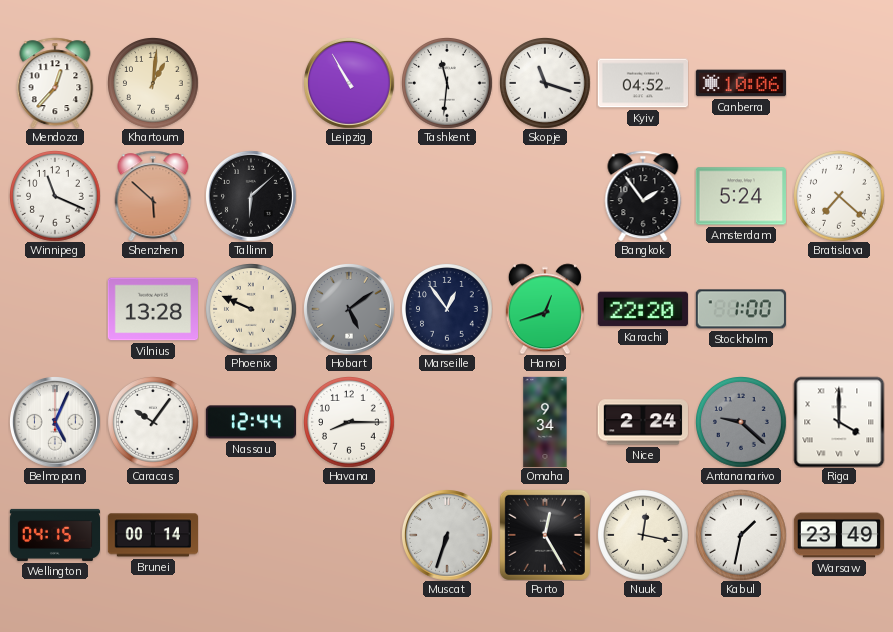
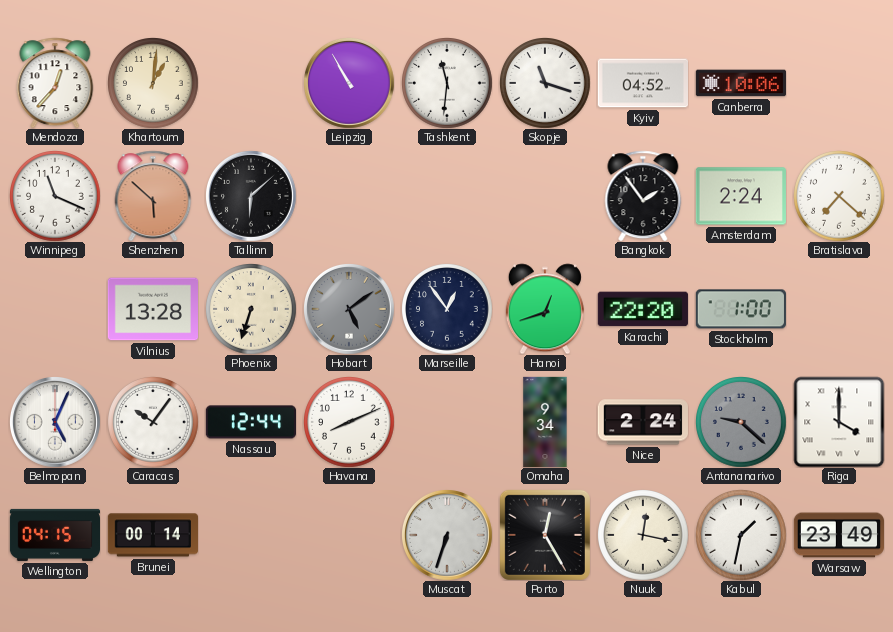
Amsterdam: 5:24 -> 2:24
Phoenix: 9:49 -> 6:33
Havana: 8:15 -> 8:11
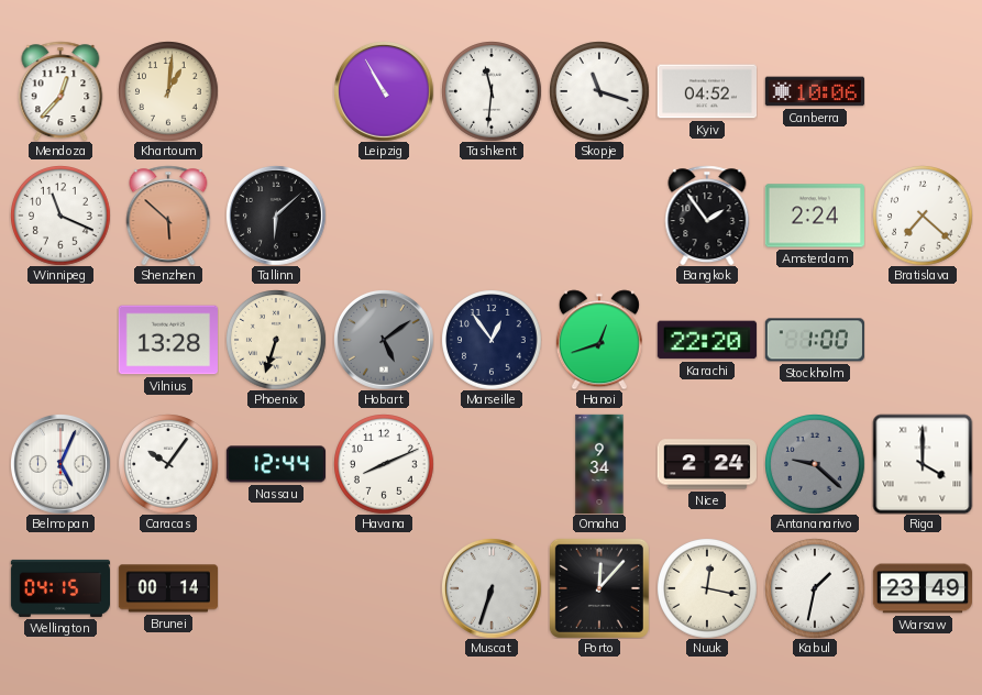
Porto: 12:25 -> 12:07
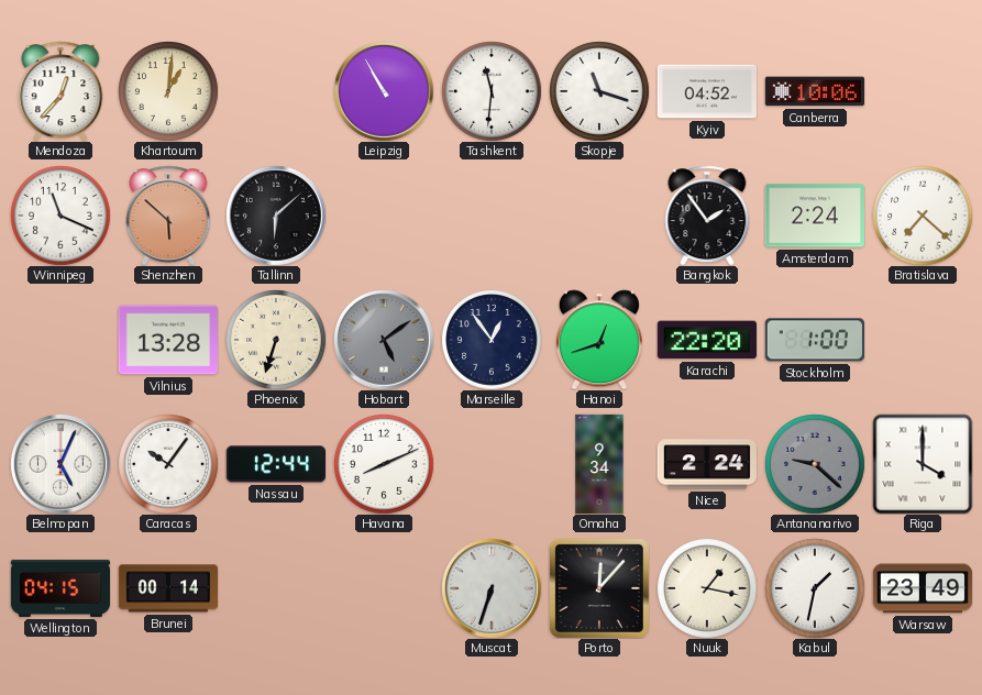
Nuuk: 12:17 -> 1:17
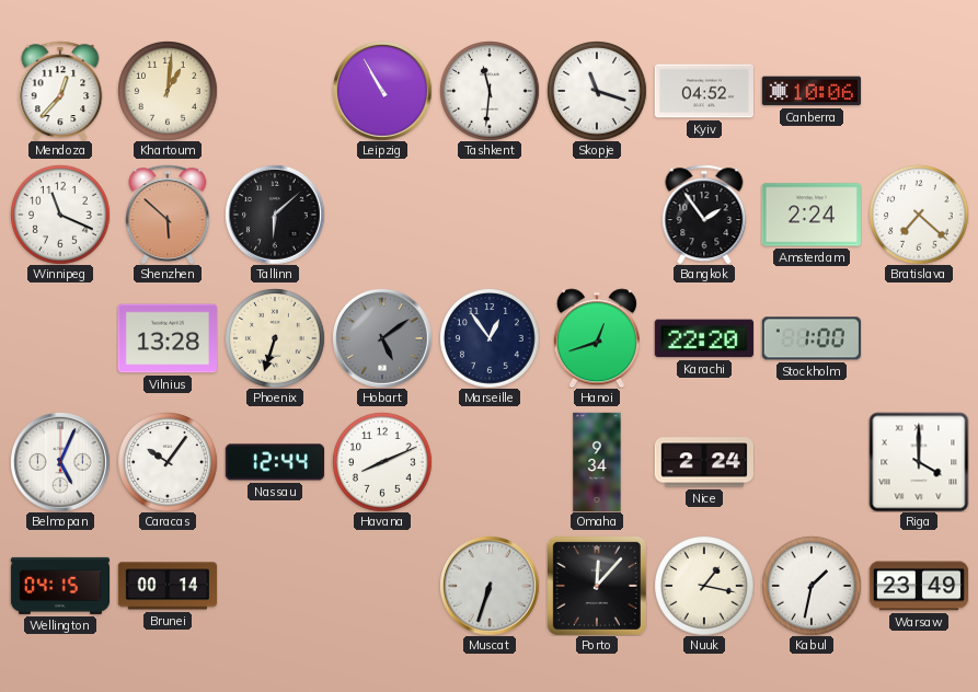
Antananarivo: 9:22 -> none
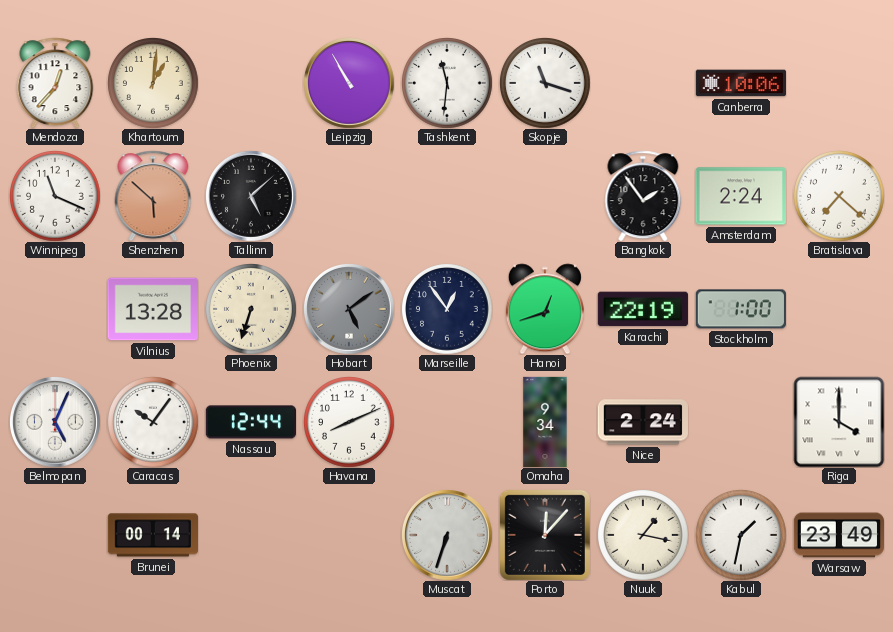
Kyiv: 04:52 -> none
Tallinn: 6:08 -> 5:08
Karachi: 22:20 -> 22:19
Wellington: 04:15 -> none
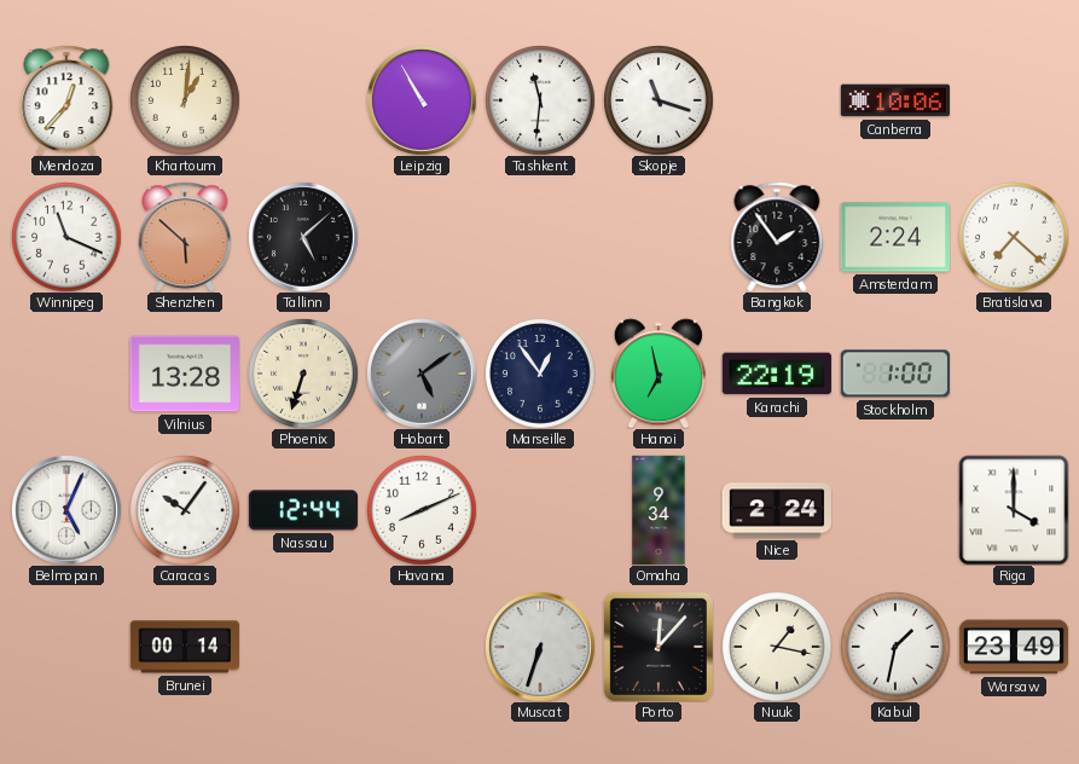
Hanoi: 12:42 -> 6:58
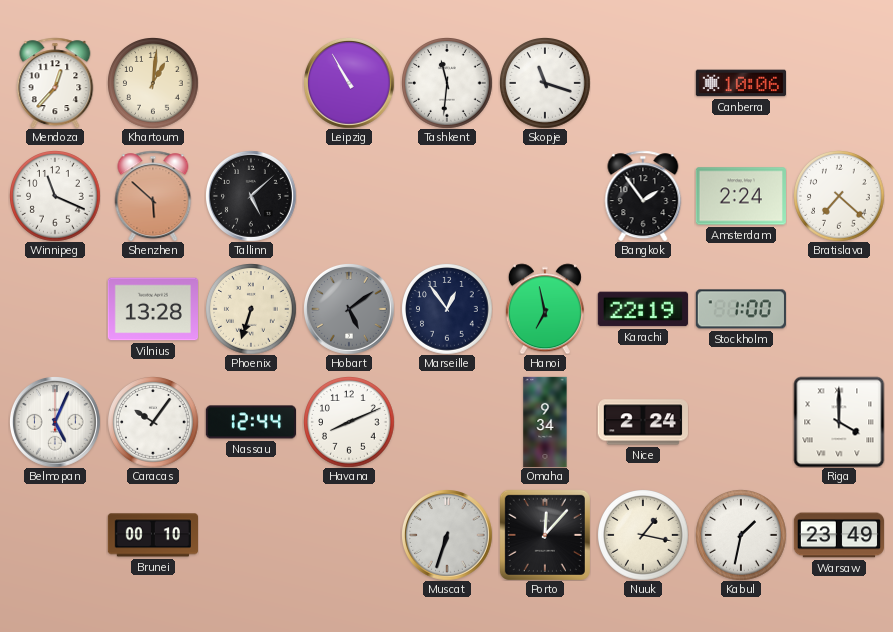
Brunei: 00:14 -> 00:10
